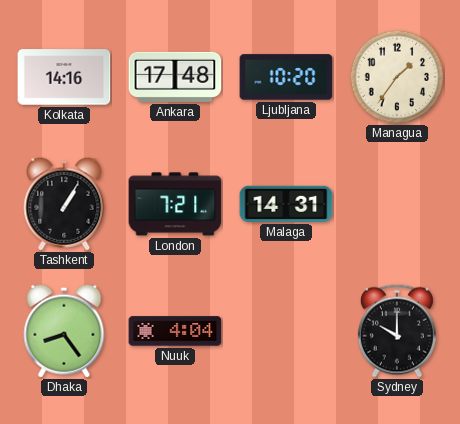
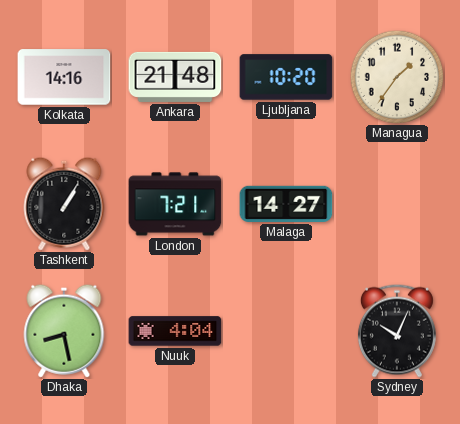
Ankara: 17:48 -> 21:48
Malaga: 14:31 -> 14:27
Dhaka: 8:24 -> 8:28
Sydney: 10:00 -> 10:04
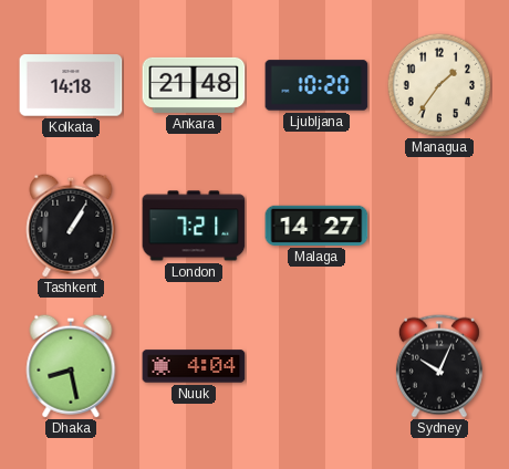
Kolkata: 14:16 -> 14:18
